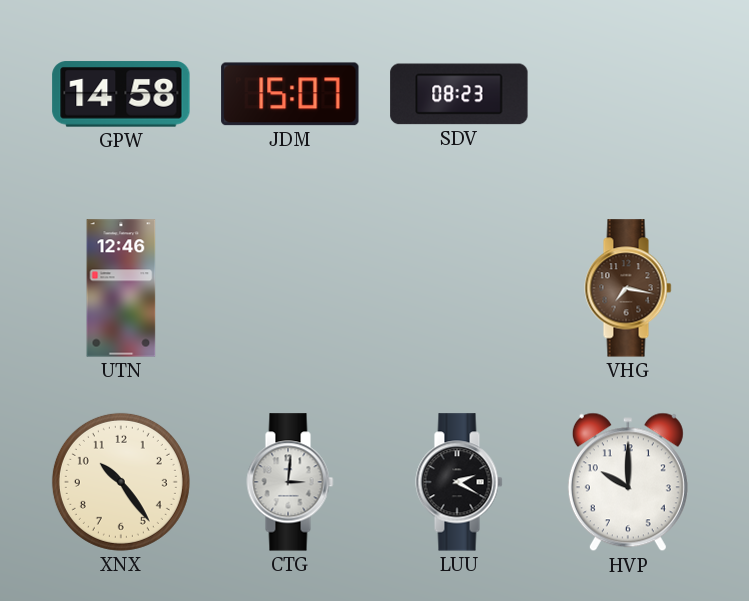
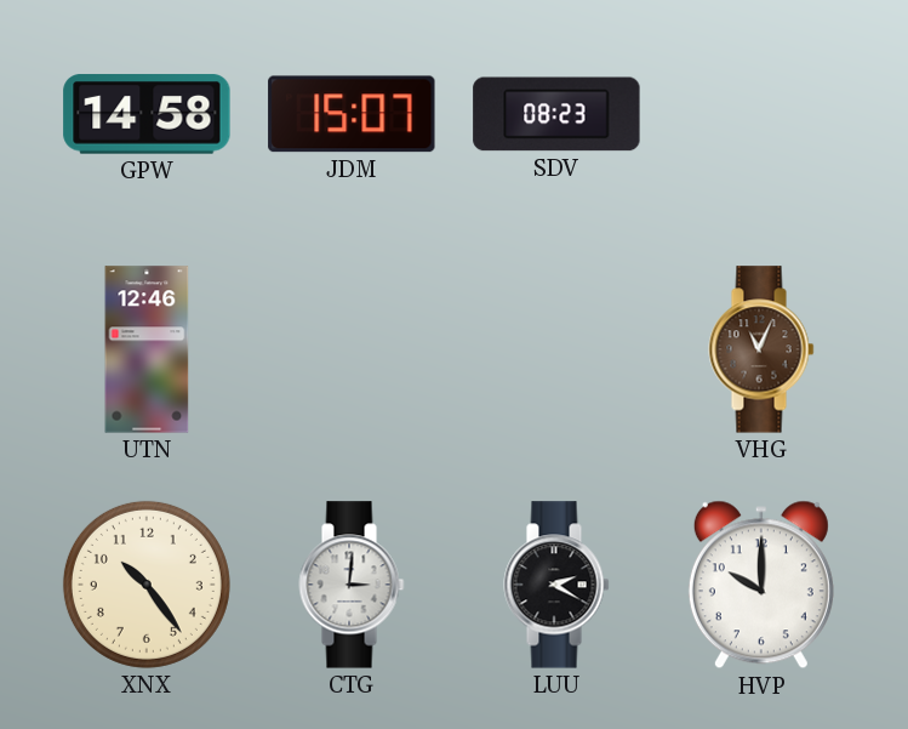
VHG: 7:17 -> 11:04
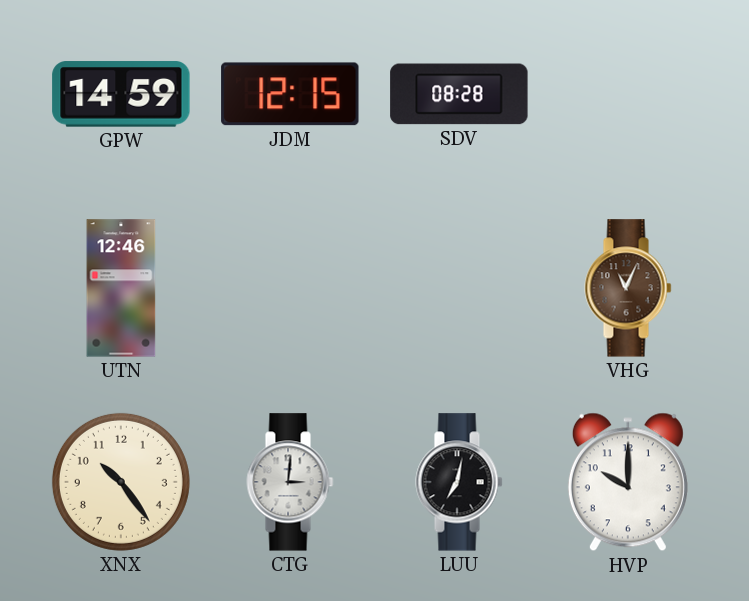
GPW: 14:58 -> 14:59
JDM: 15:07 -> 12:15
SDV: 08:23 -> 08:28
LUU: 2:20 -> 7:02
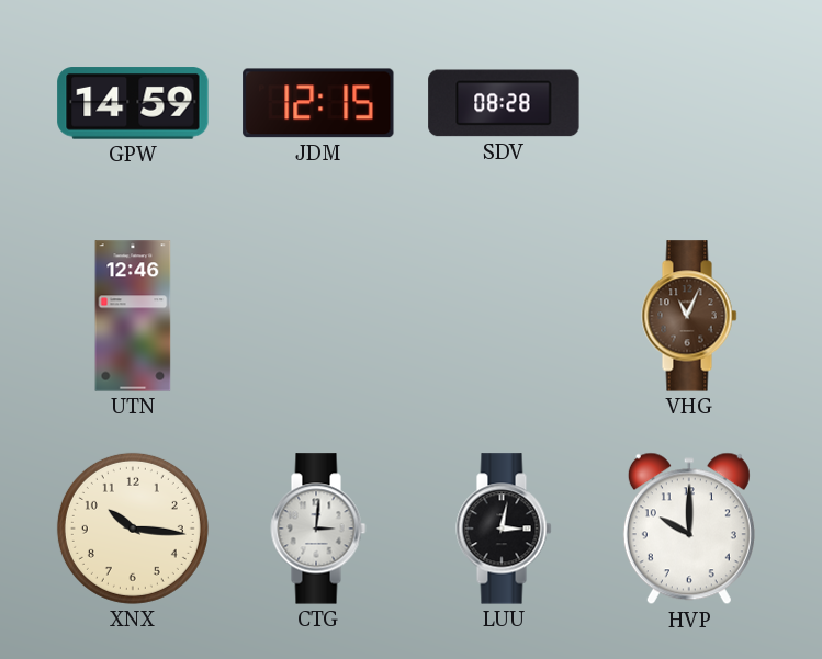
XNX: 10:24 -> 10:16
LUU: 7:02 -> 3:02
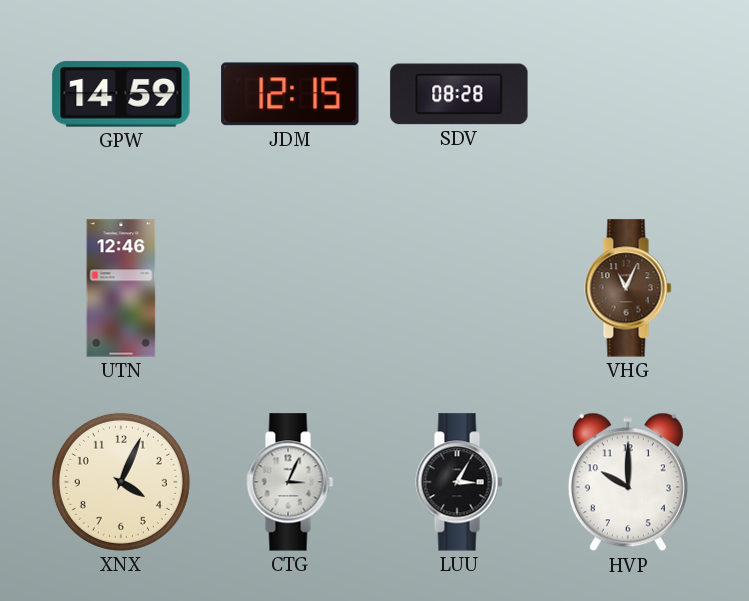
XNX: 10:16 -> 4:04
CTG: 3:01 -> 3:04
LUU: 3:02 -> 3:05
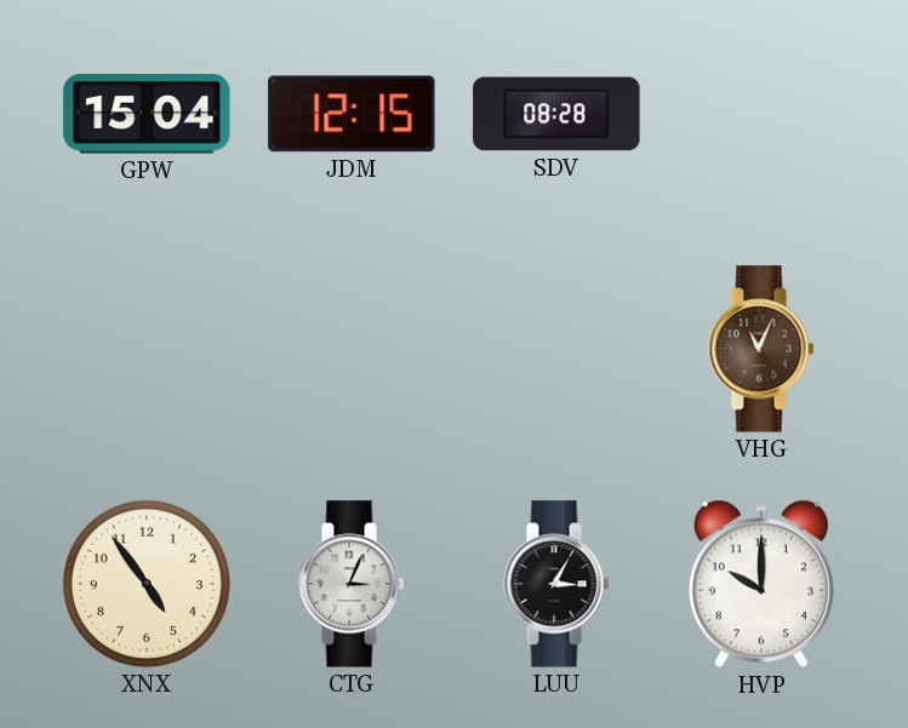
GPW: 14:59 -> 15:04
UTN: 12:46 -> none
XNX: 4:04 -> 4:54
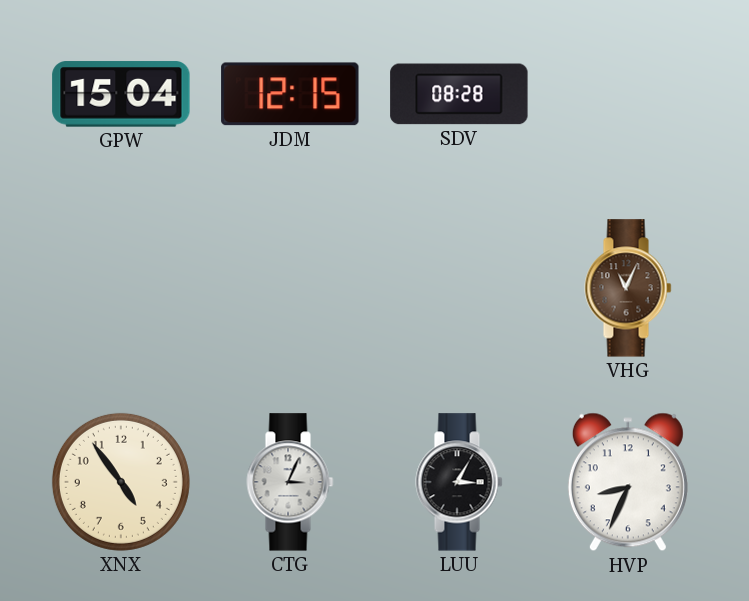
HVP: 10:00 -> 8:34
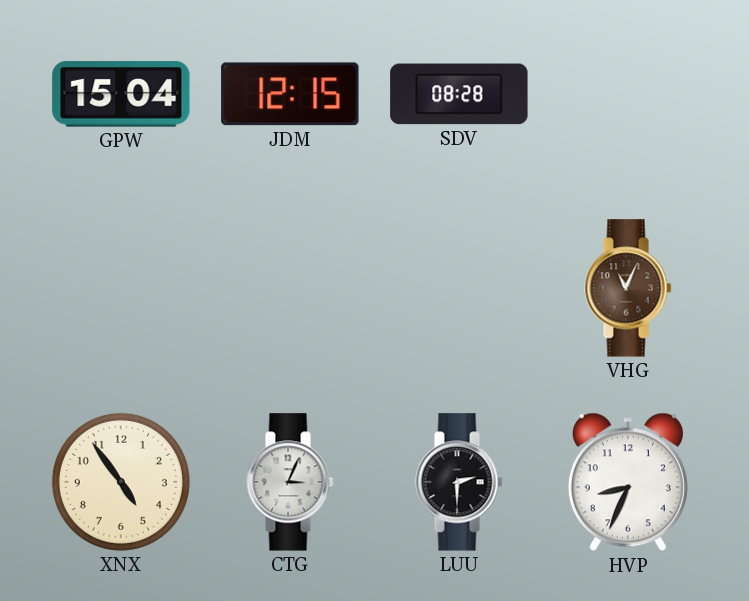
LUU: 3:05 -> 2:30
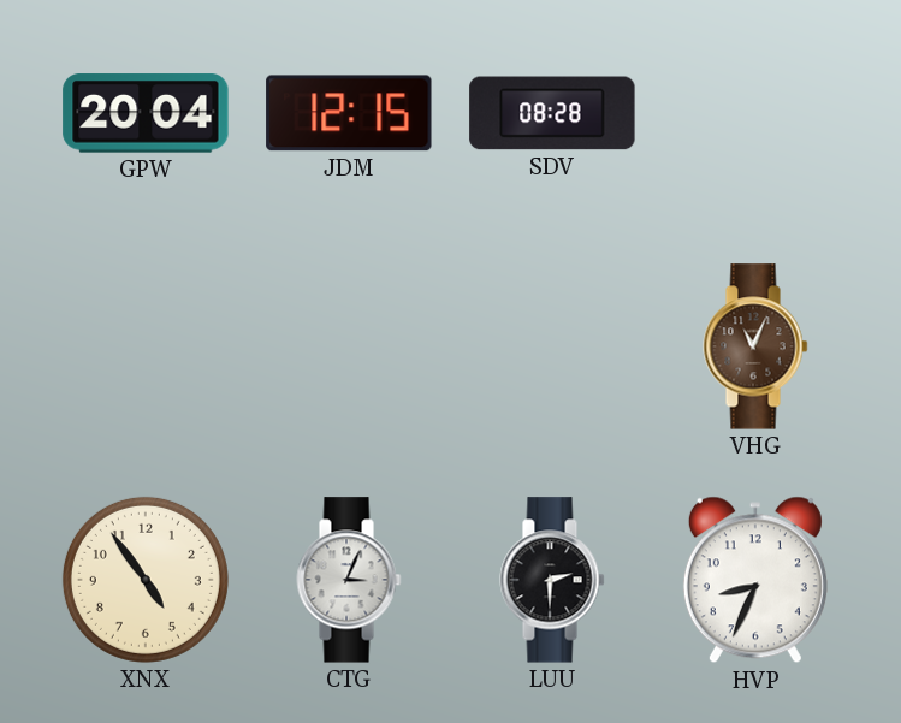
GPW: 15:04 -> 20:04
